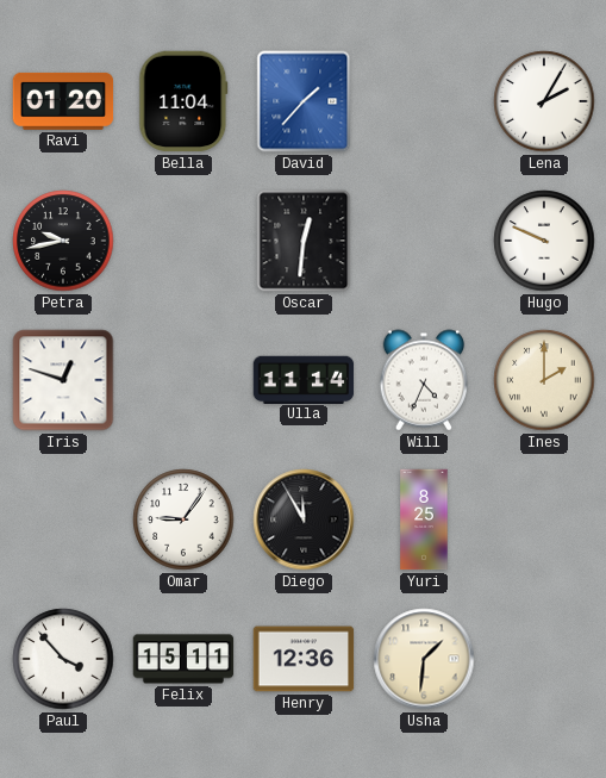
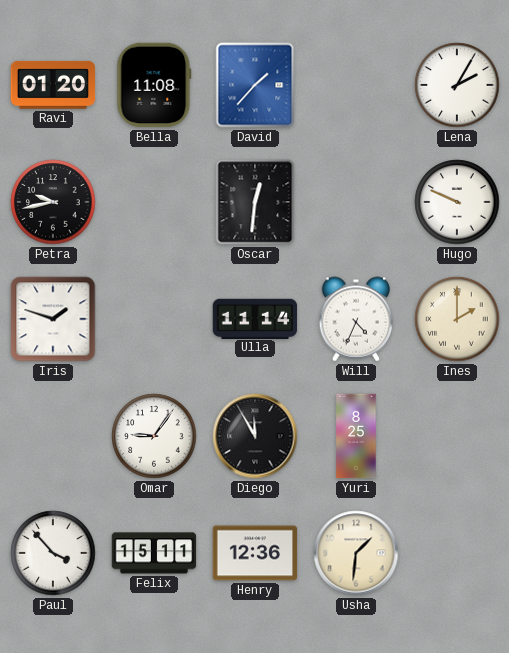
Bella: 11:04 -> 11:08
Iris: 12:48 -> 1:48
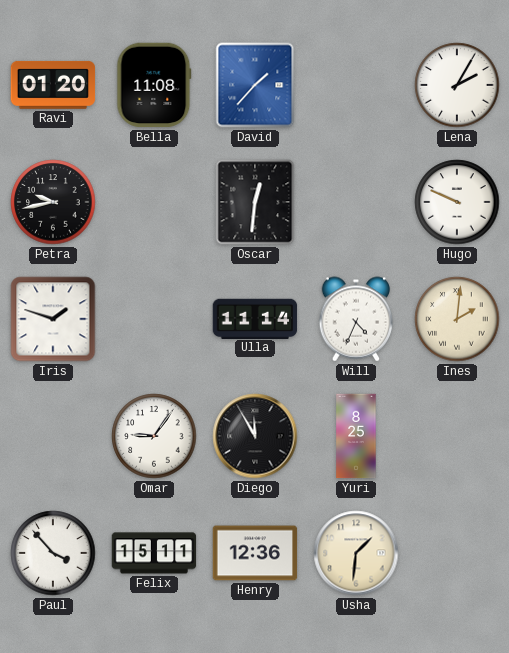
Ines: 2:00 -> 2:01
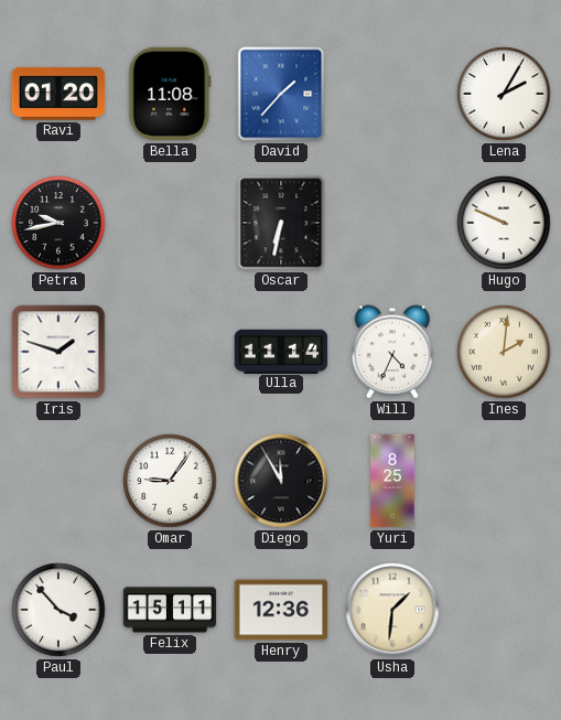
Oscar: 12:31 -> 6:32
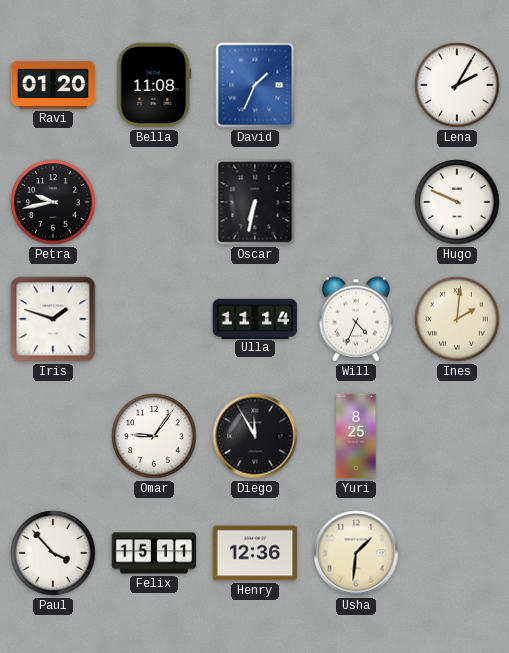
David: 1:37 -> 1:34
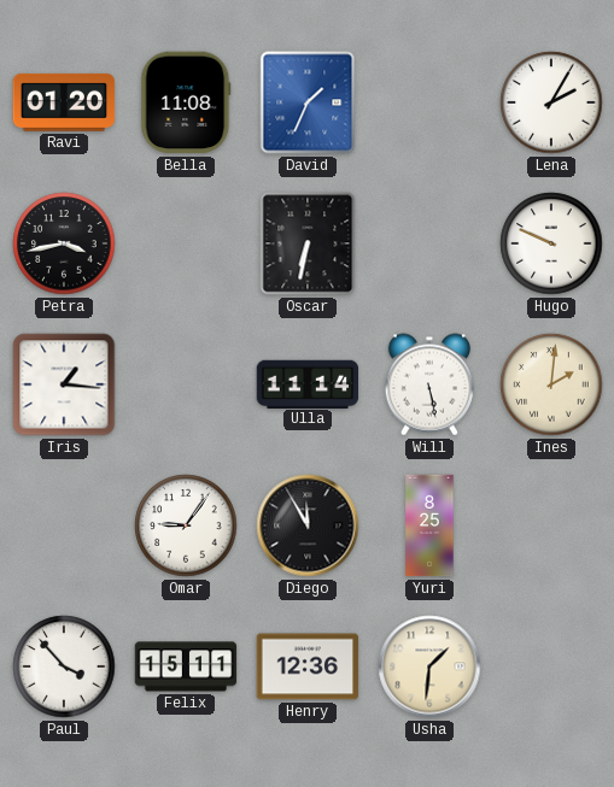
Petra: 9:43 -> 3:43
Iris: 1:48 -> 1:16
Will: 4:34 -> 5:28
